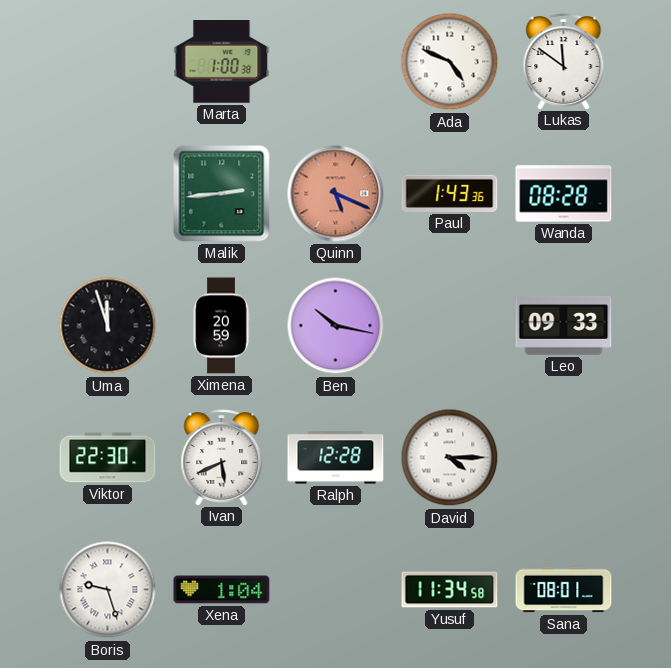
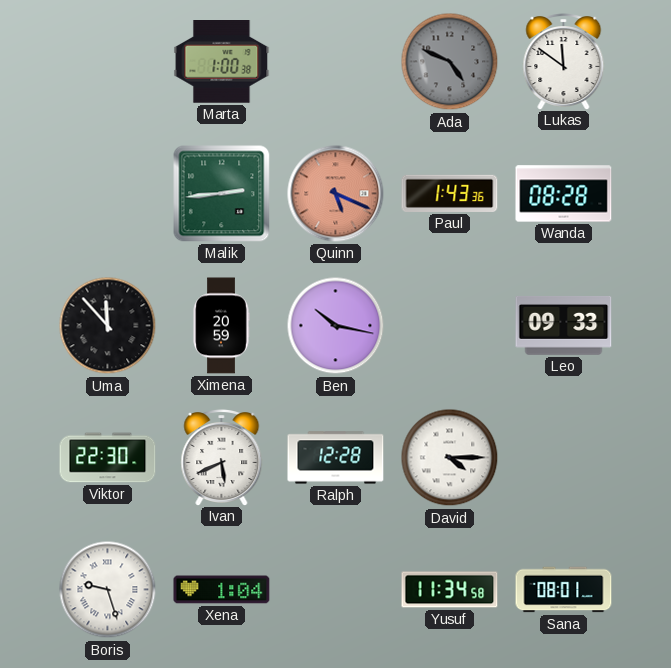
Ada dial: white -> grey
Uma: 11:57 -> 11:53
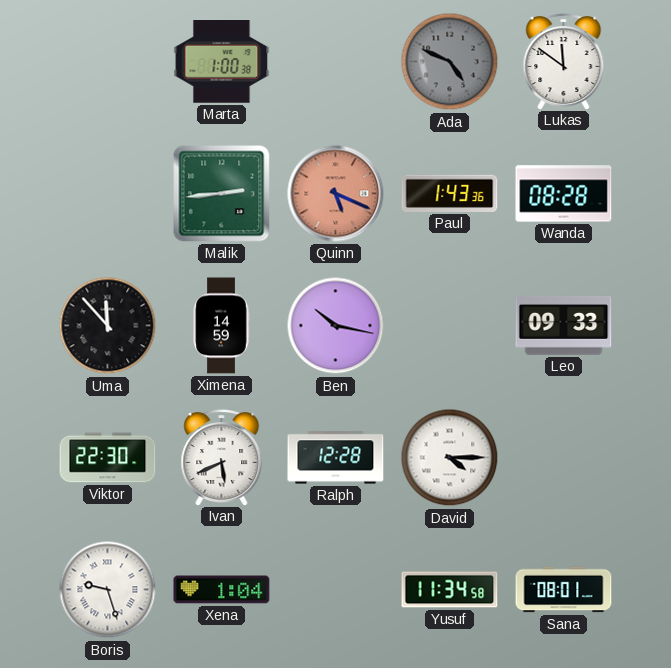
Ximena: 20:59 -> 14:59
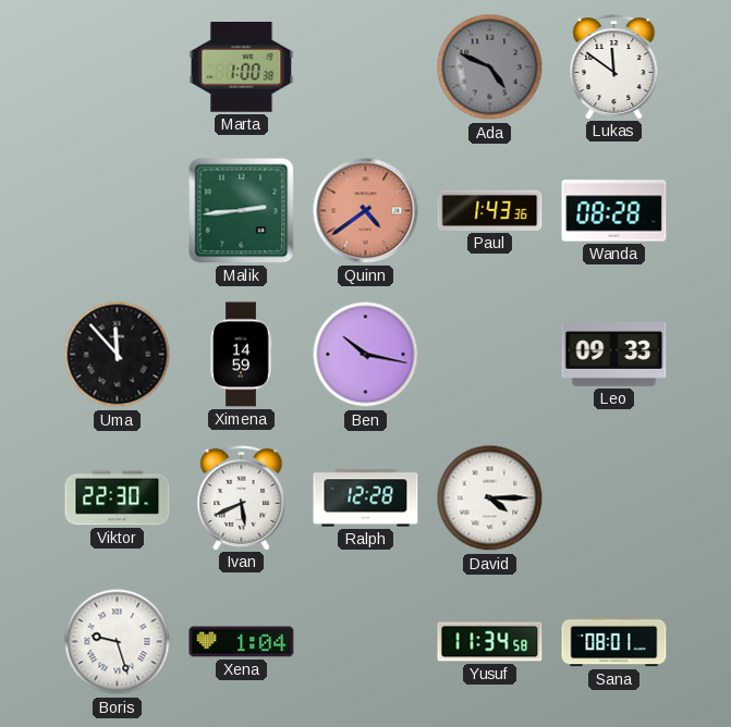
Quinn: 5:19 -> 4:39
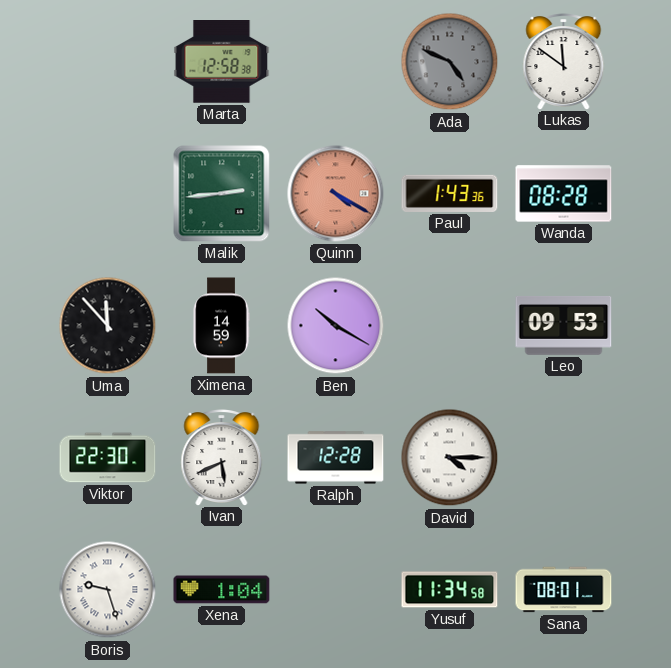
Marta: 1:00 -> 12:58
Quinn: 4:39 -> 4:20
Ben: 10:17 -> 10:20
Leo: 09:33 -> 09:53
